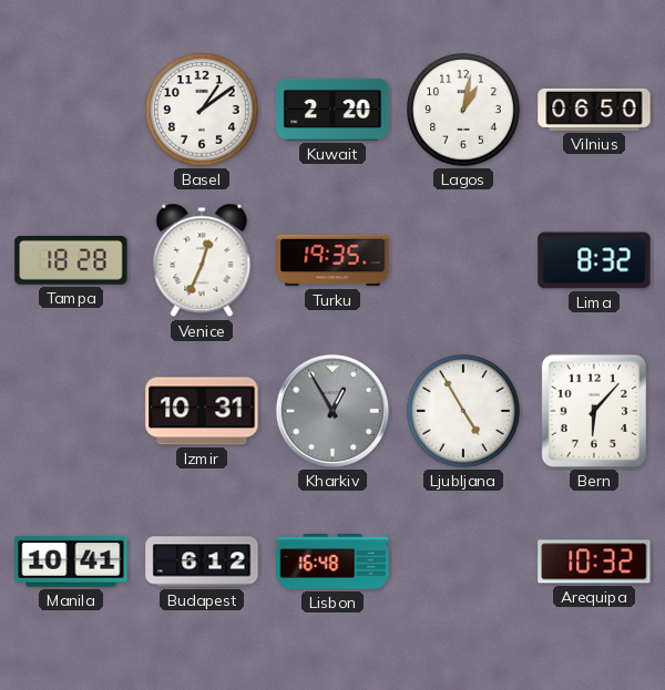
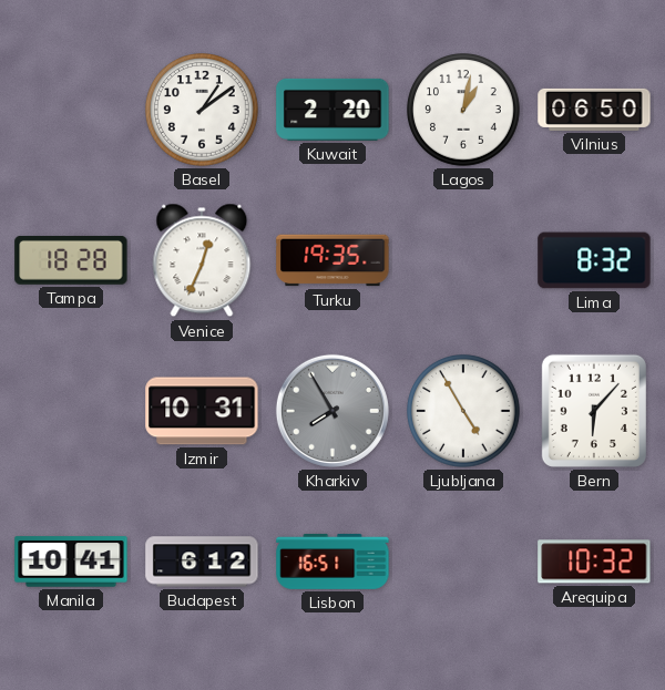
Kharkiv: 12:55 -> 7:55
Lisbon: 16:48 -> 16:51
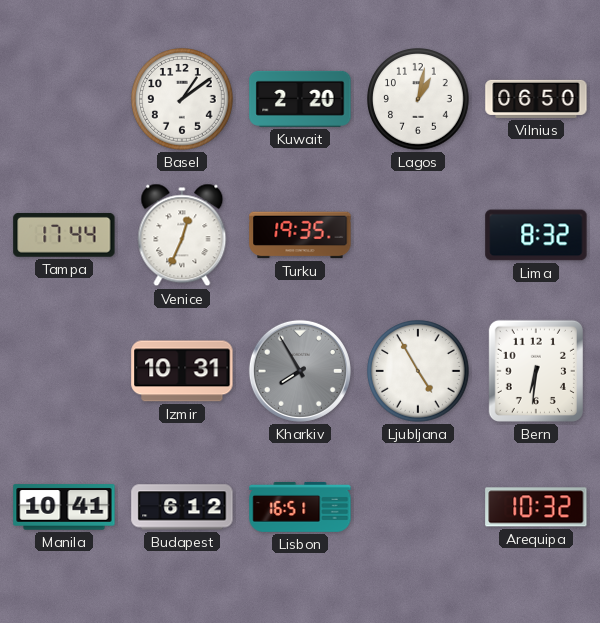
Tampa: 18:28 -> 17:44
Bern: 6:07 -> 6:31
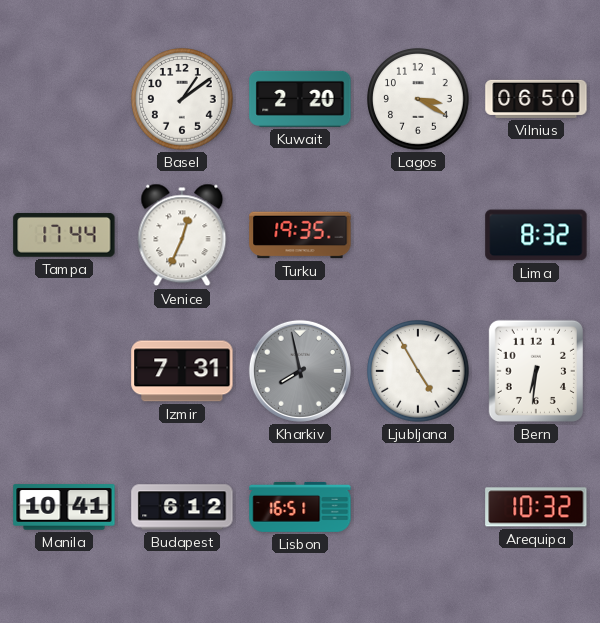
Lagos: 1:02 -> 3:20
Izmir: 10:31 -> 7:31
Kharkiv: 7:55 -> 7:58
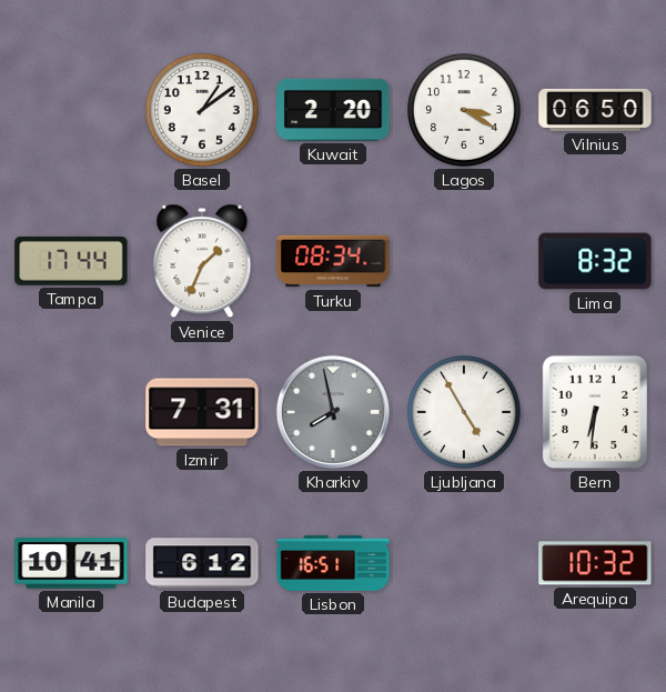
Venice: 12:34 -> 1:34
Turku: 19:35 -> 08:34
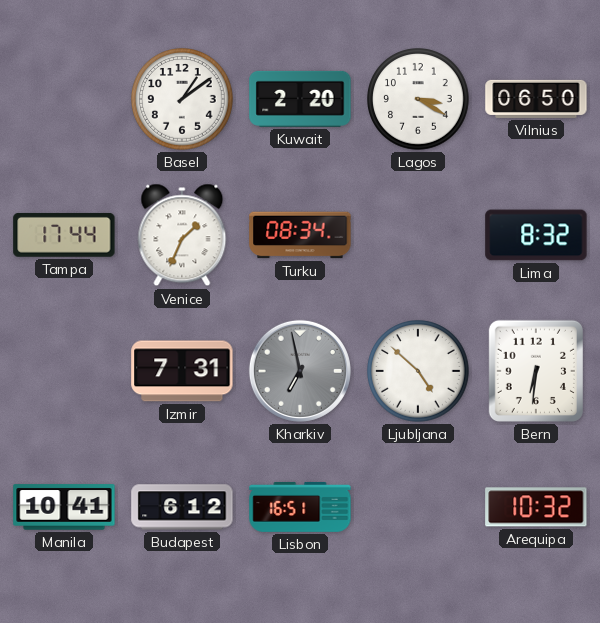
Kharkiv: 7:58 -> 6:58
Ljubljana: 4:55 -> 4:52
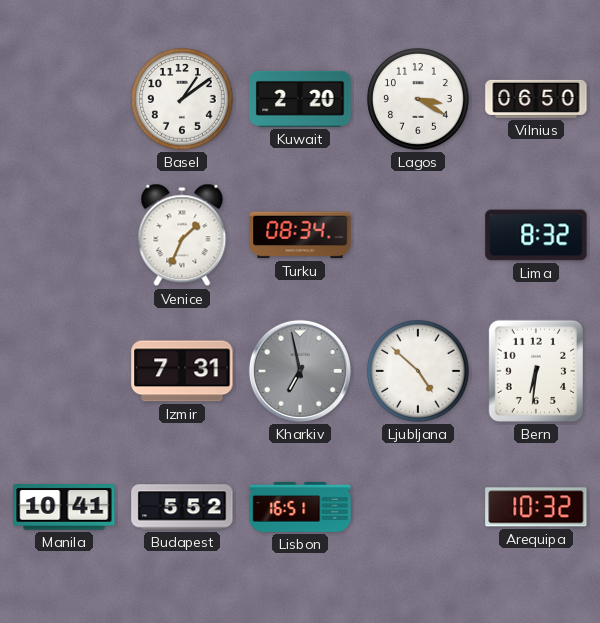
Tampa: 17:44 -> none
Budapest: 6:12 -> 5:52
